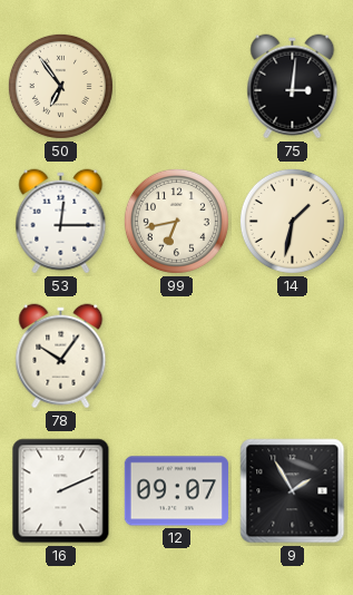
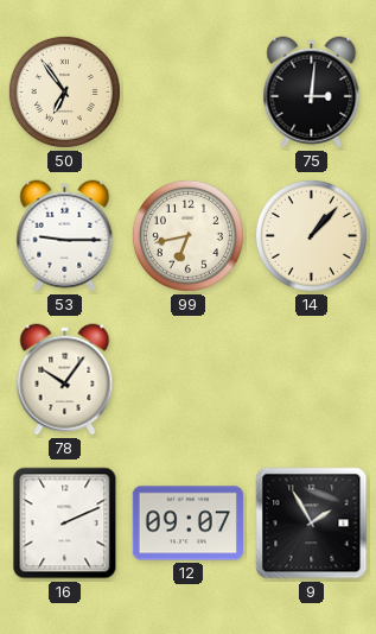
53: 12:15 -> 9:15
14: 1:32 -> 1:07
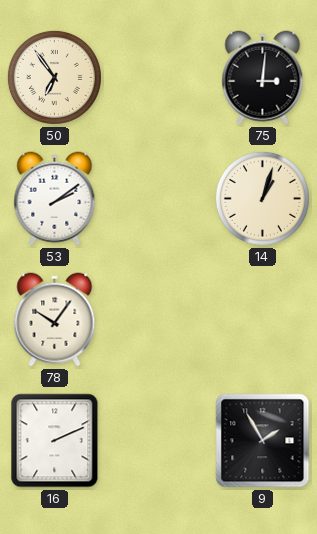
53: 9:15 -> 2:09
99: 6:43 -> none
14: 1:07 -> 1:03
12: 09:07 -> none
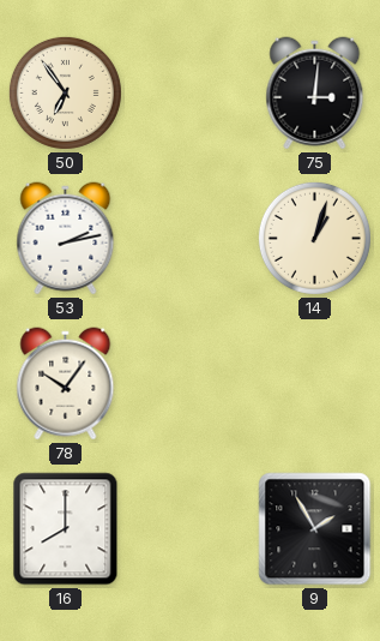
53: 2:09 -> 2:13
16: 2:11 -> 8:00
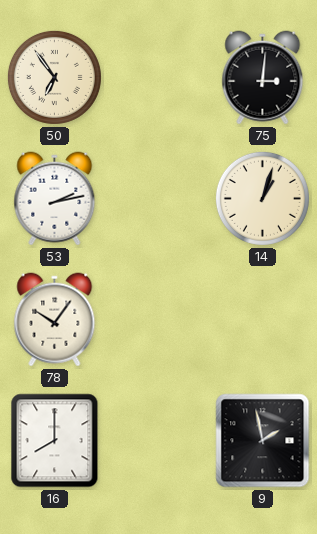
9: 1:55 -> 1:58
